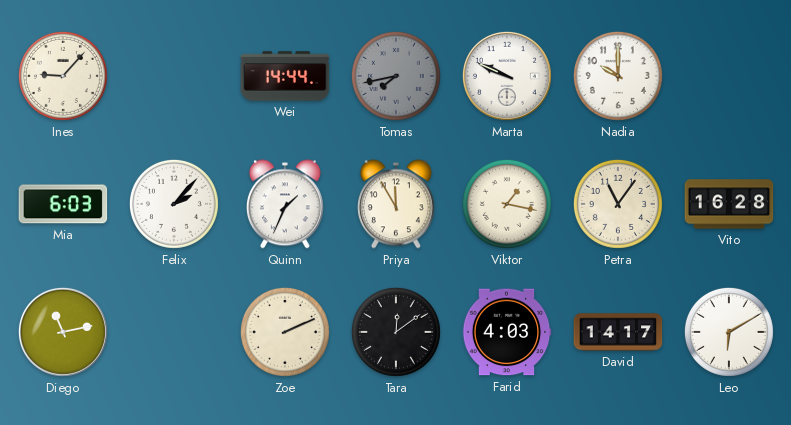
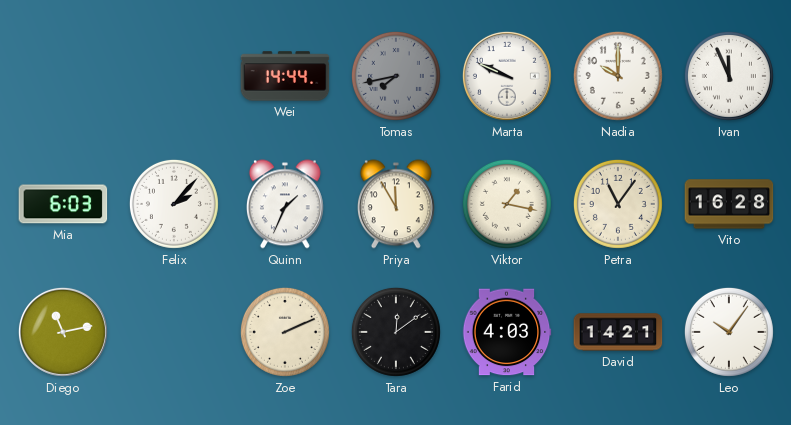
Ines: 9:07 -> none
Ivan: none -> 11:56
David: 14:17 -> 14:21
Leo: 6:10 -> 10:06
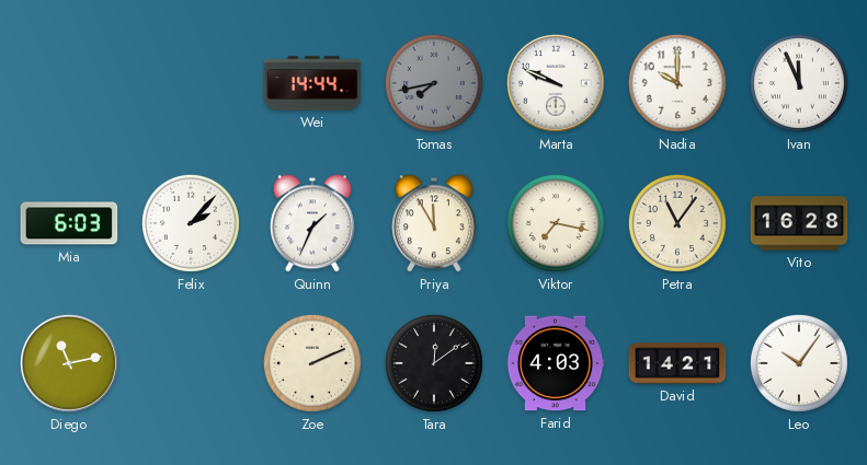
Viktor: 1:17 -> 7:17
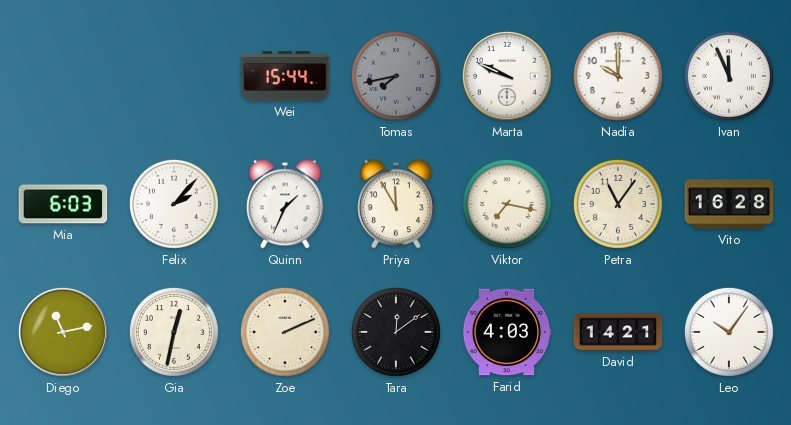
Wei: 14:44 -> 15:44
Gia: none -> 12:32
